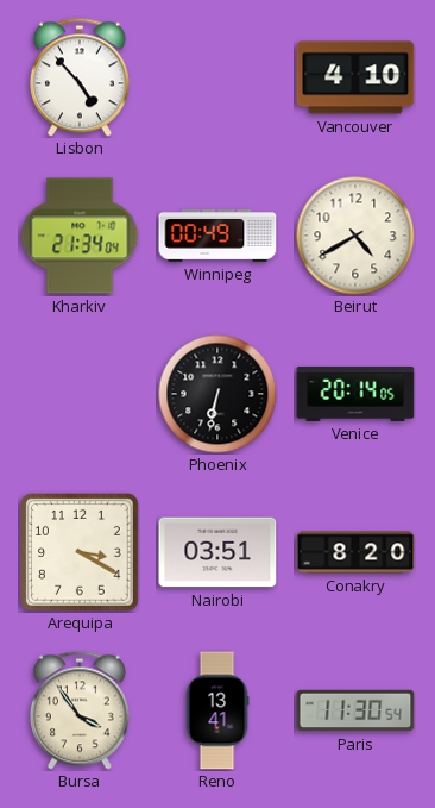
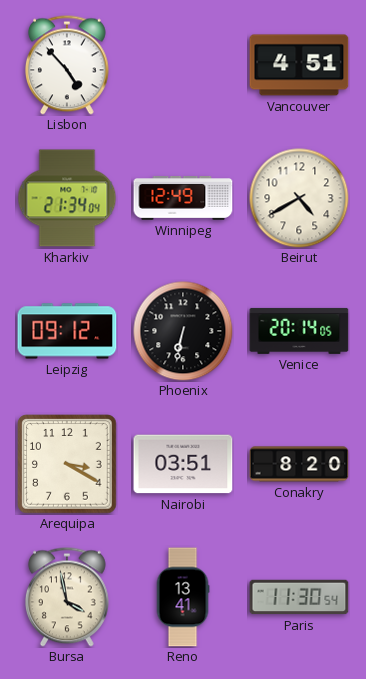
Vancouver: 4:10 -> 4:51
Winnipeg: 00:49 -> 12:49
Leipzig: none -> 09:12
Bursa: 3:54 -> 3:58
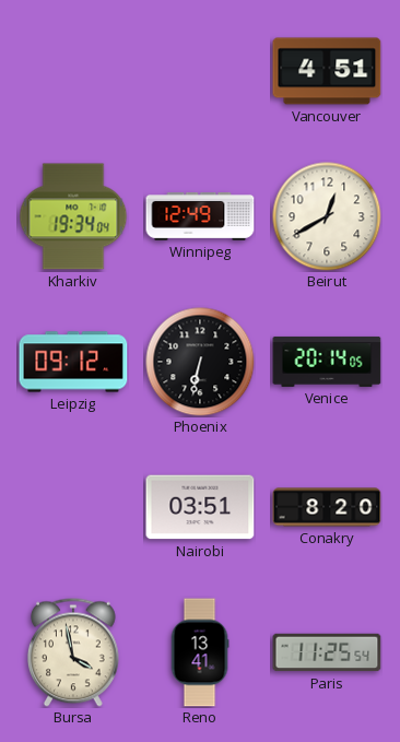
Lisbon: 4:53 -> none
Kharkiv: 21:34 -> 19:34
Beirut: 4:40 -> 12:40
Arequipa: 3:20 -> none
Paris: 11:30 -> 11:25
